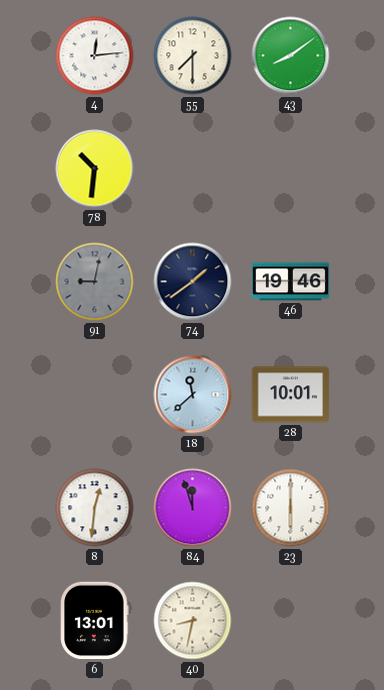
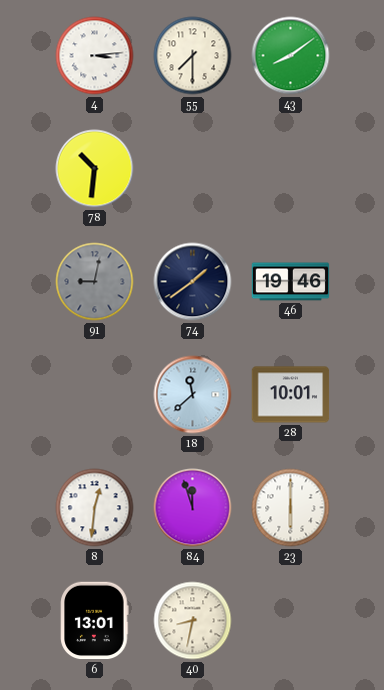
4: 12:14 -> 3:14
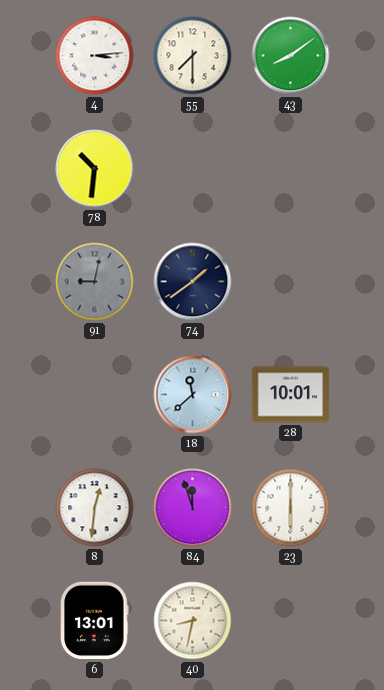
46: 19:46 -> none
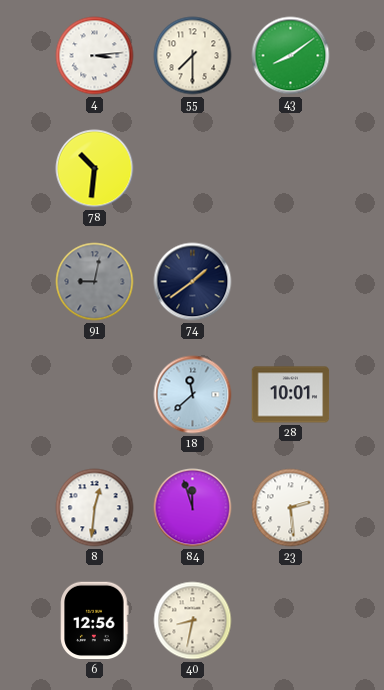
23: 6:00 -> 2:29
6: 13:01 -> 12:56
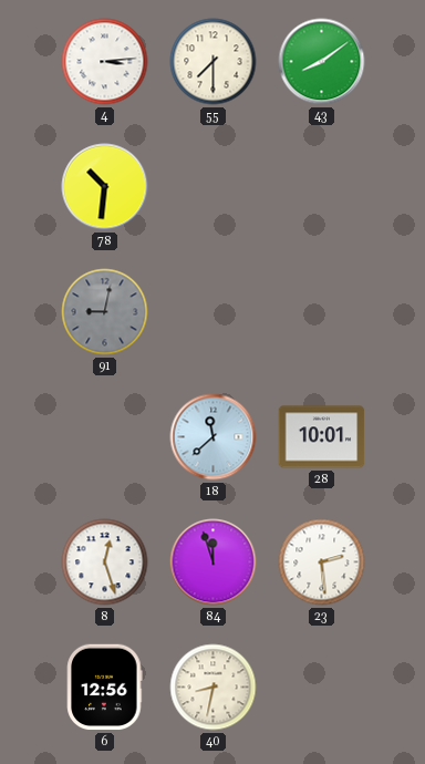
74: 1:39 -> none
8: 12:31 -> 12:27
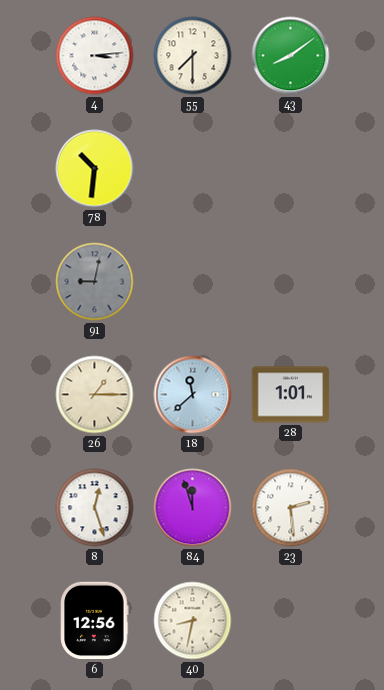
26: none -> 1:15
28: 10:01 -> 1:01
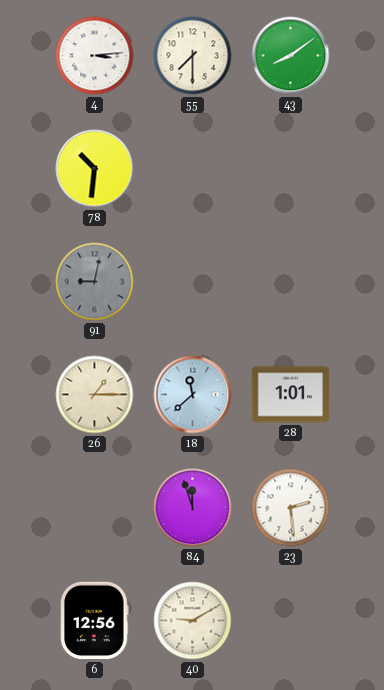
8: 12:27 -> none
40: 8:32 -> 9:10
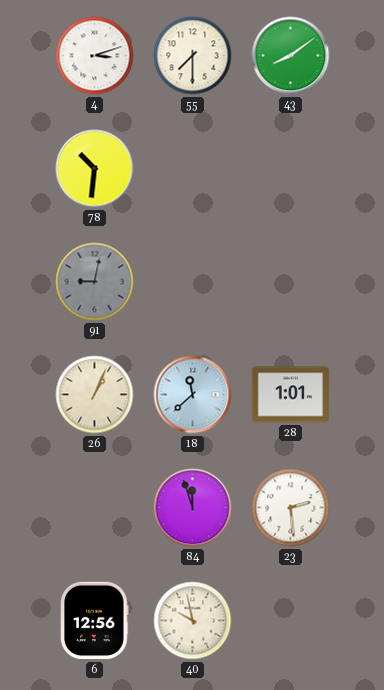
4: 3:14 -> 3:12
26: 1:15 -> 1:04
40: 9:10 -> 9:58
